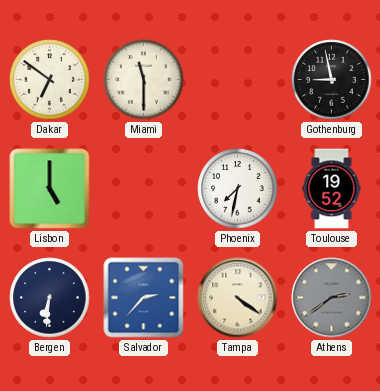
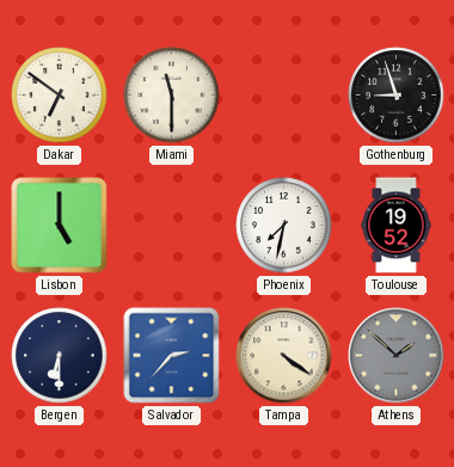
Gothenburg: 8:58 -> 8:57
Bergen: 6:31 -> 6:30
Athens: 2:39 -> 1:52
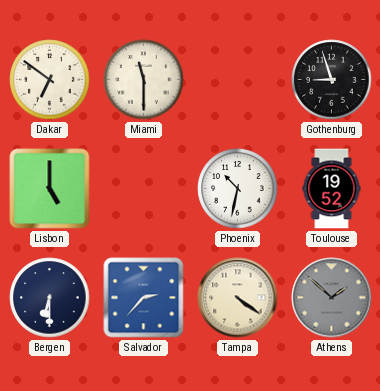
Phoenix: 7:32 -> 10:32
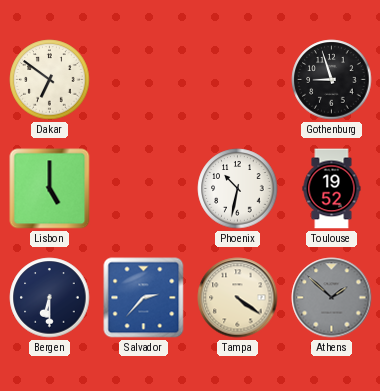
Miami: 11:30 -> none
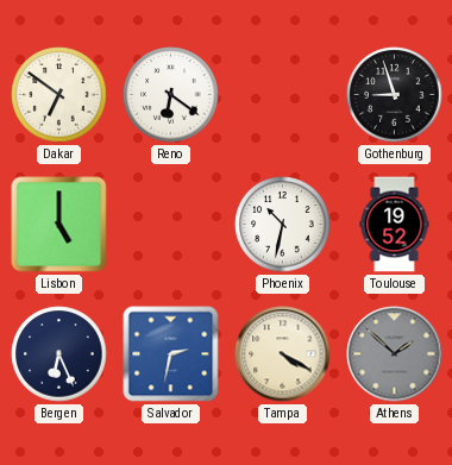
Reno: none -> 6:21
Bergen: 6:30 -> 6:26
Salvador: 2:37 -> 2:32
Tampa: 4:21 -> 4:20
